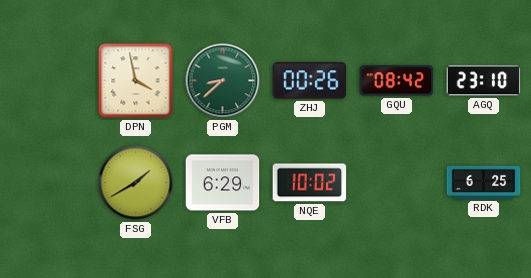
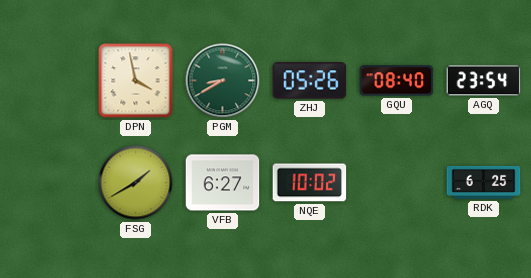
PGM: 8:38 -> 8:40
ZHJ: 00:26 -> 05:26
GQU: 08:42 -> 08:40
AGQ: 23:10 -> 23:54
VFB: 6:29 -> 6:27
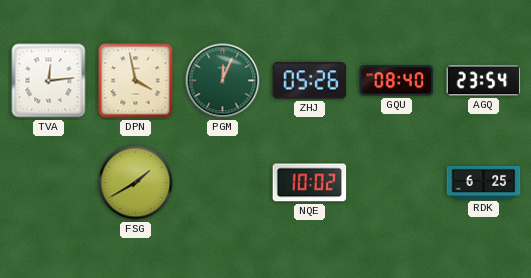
TVA: none -> 12:14
PGM: 8:40 -> 12:04
VFB: 6:27 -> none
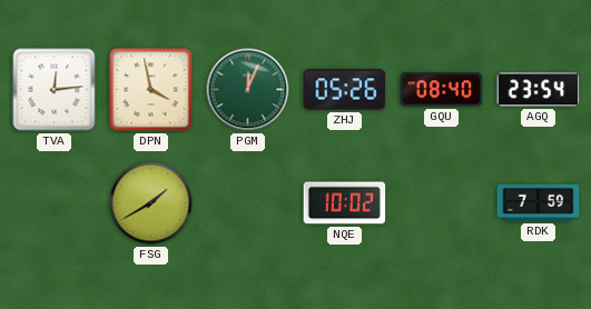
RDK: 6:25 -> 7:59
